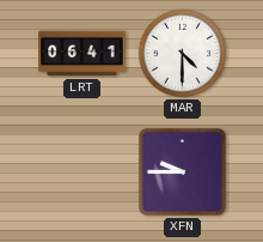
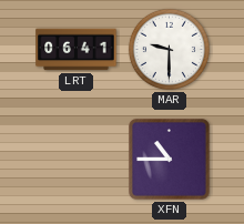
MAR: 4:30 -> 9:30
XFN: 9:45 -> 10:45
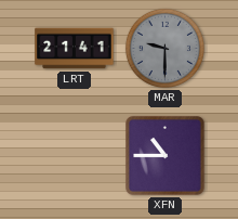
LRT: 06:41 -> 21:41
MAR dial: white -> grey
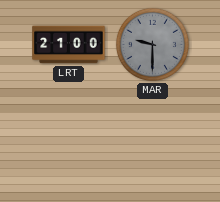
LRT: 21:41 -> 21:00
XFN: 10:45 -> none
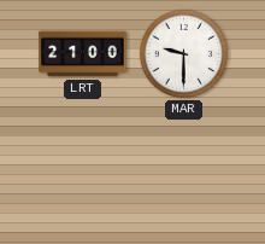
MAR dial: grey -> white
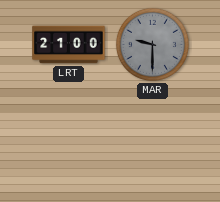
MAR dial: white -> grey
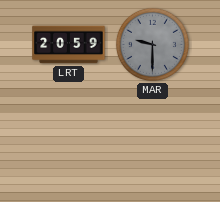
LRT: 21:00 -> 20:59
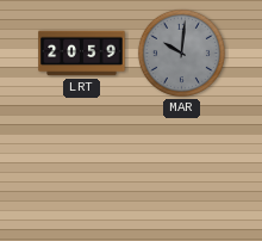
MAR: 9:30 -> 10:01
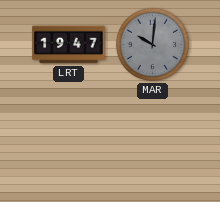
LRT: 20:59 -> 19:47
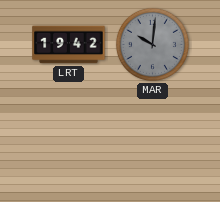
LRT: 19:47 -> 19:42
